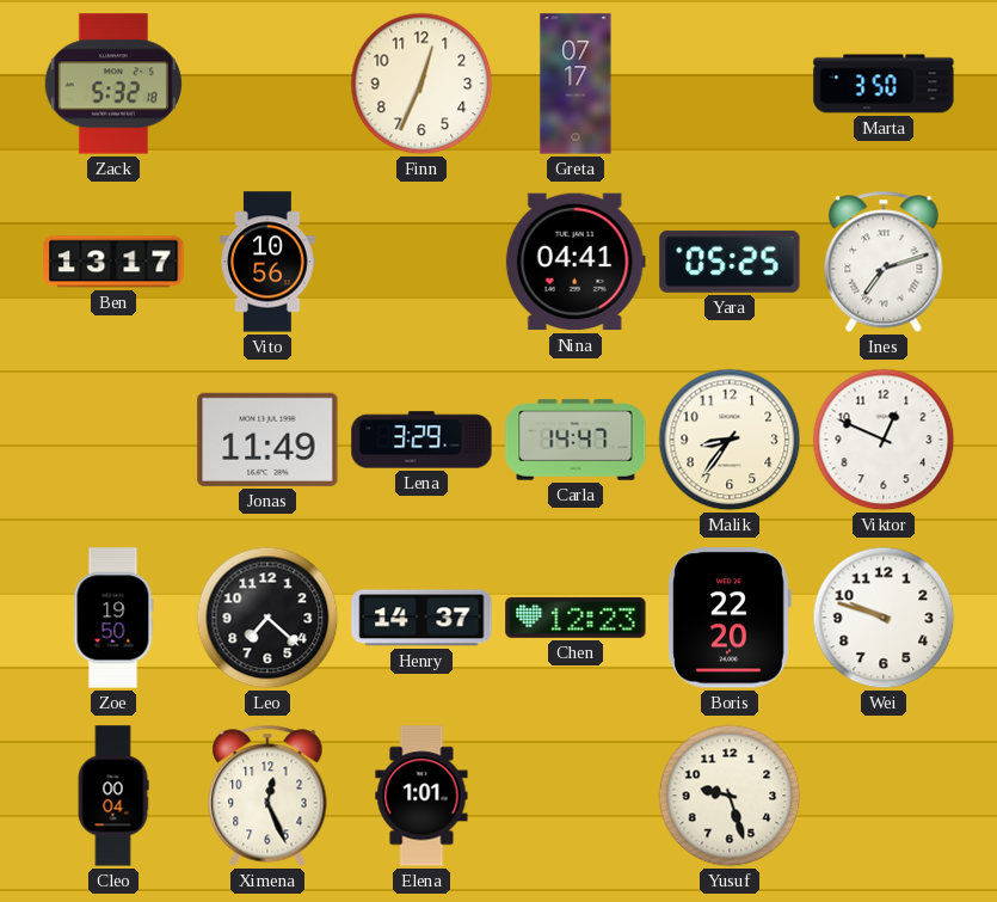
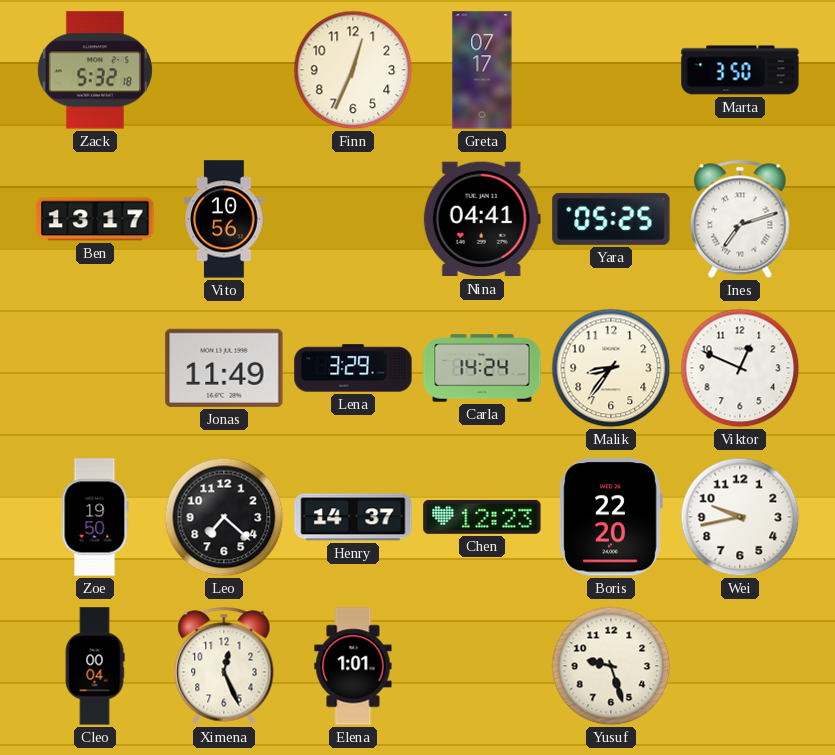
Carla: 14:47 -> 14:24
Wei: 9:48 -> 9:43
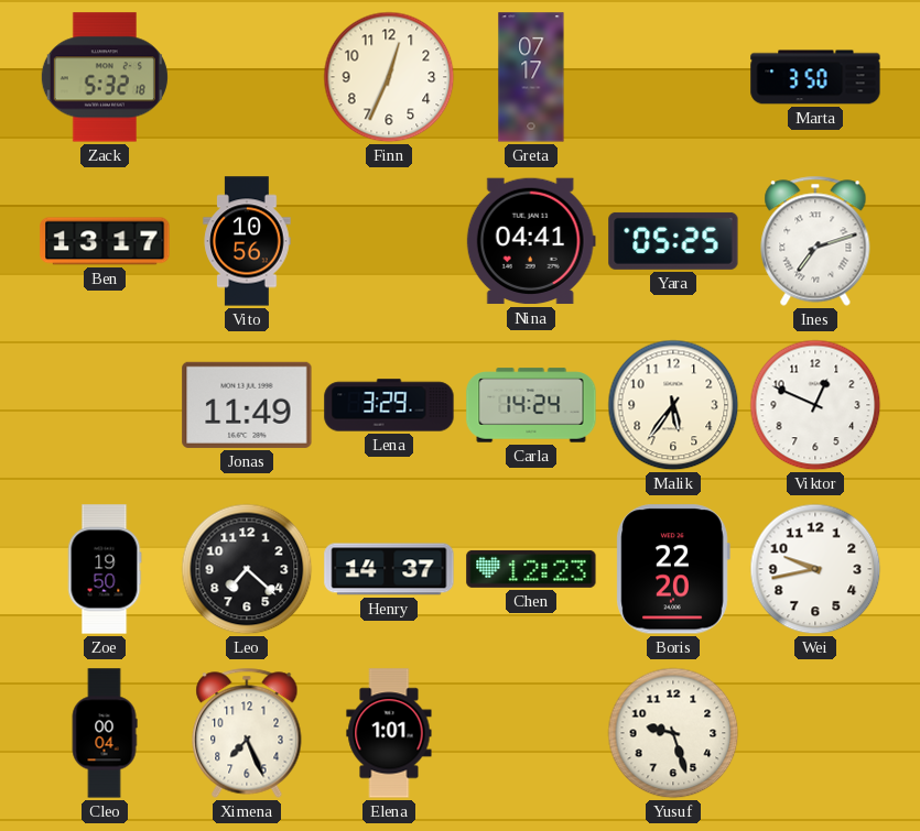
Malik: 8:36 -> 5:36
Ximena: 12:26 -> 7:26
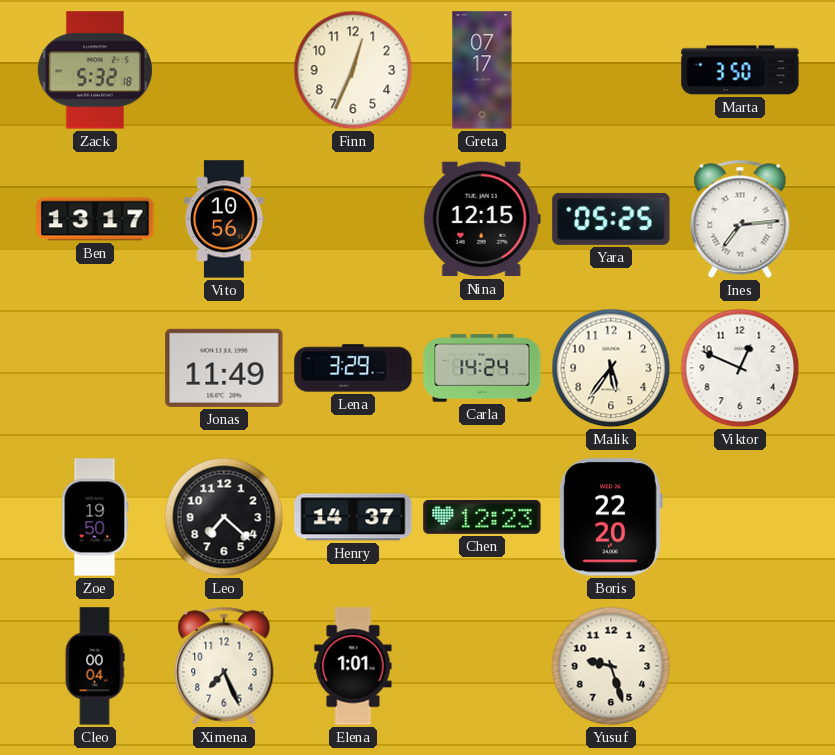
Nina: 04:41 -> 12:15
Ines: 7:12 -> 7:14
Wei: 9:43 -> none
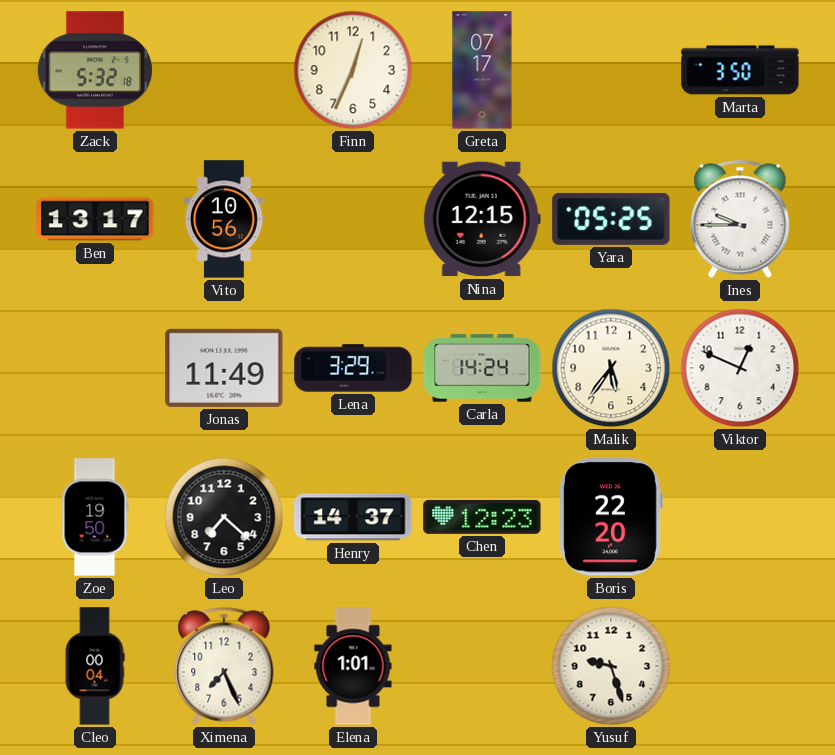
Ines: 7:14 -> 9:45
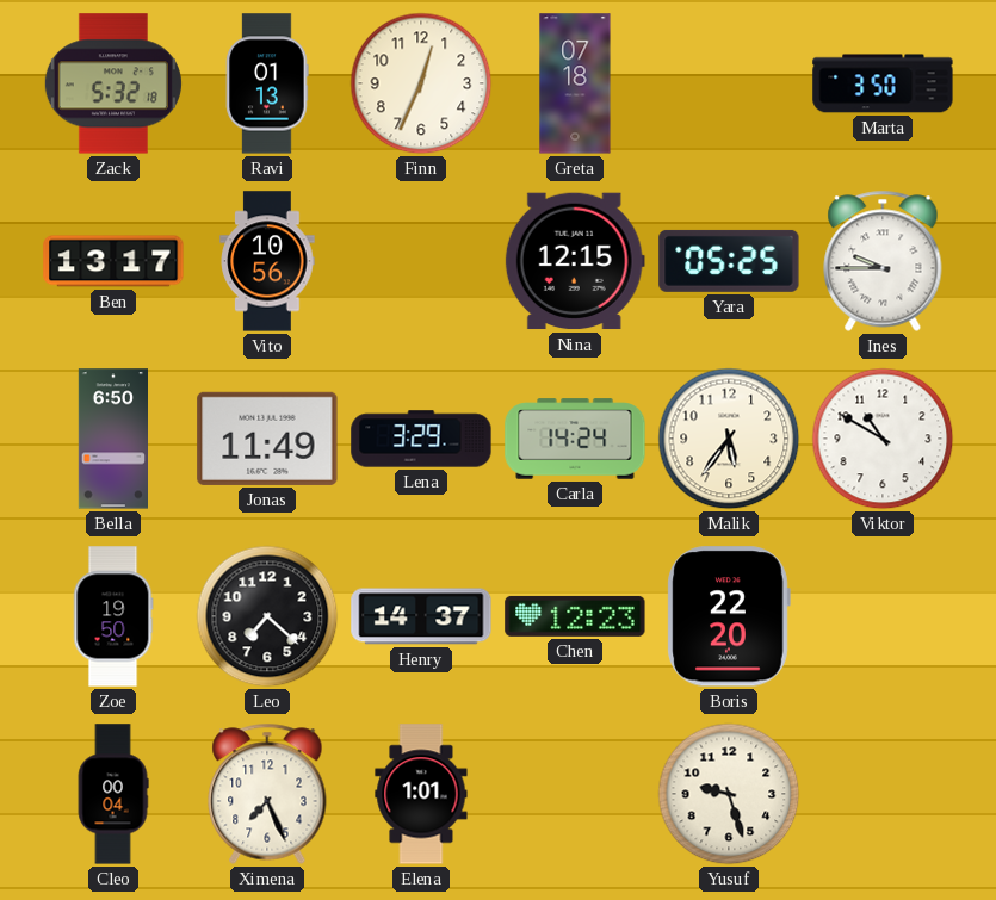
Ravi: none -> 01:13
Greta: 07:17 -> 07:18
Bella: none -> 6:50
Viktor: 12:49 -> 10:50
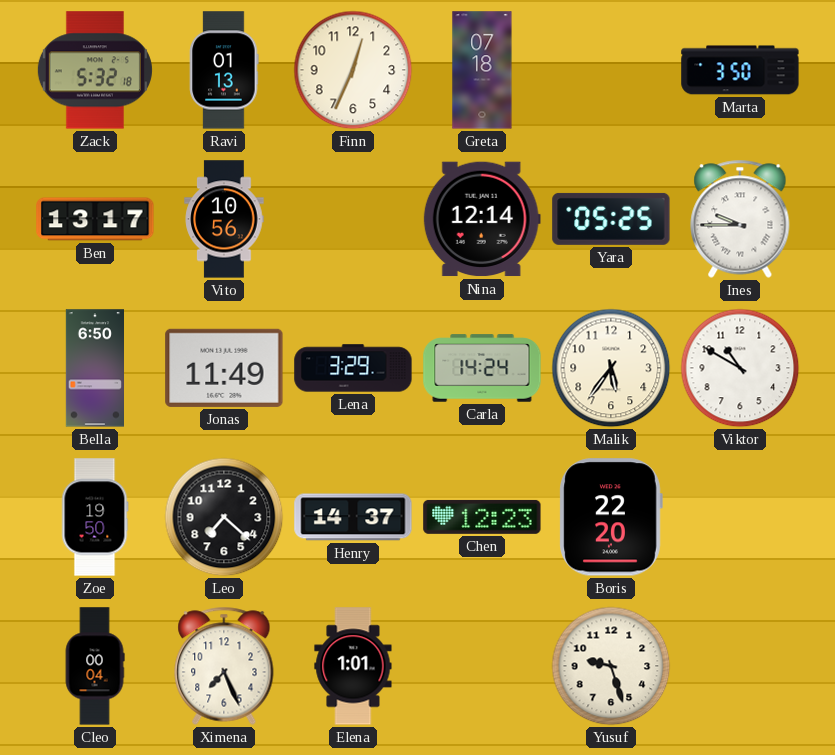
Nina: 12:15 -> 12:14
